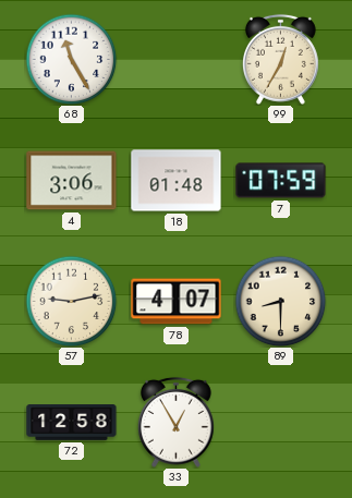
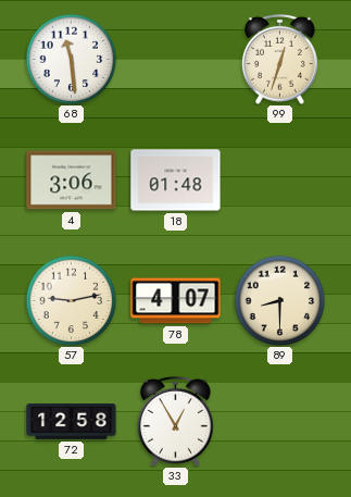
68: 11:25 -> 11:29
99: 12:35 -> 12:33
7: 07:59 -> none
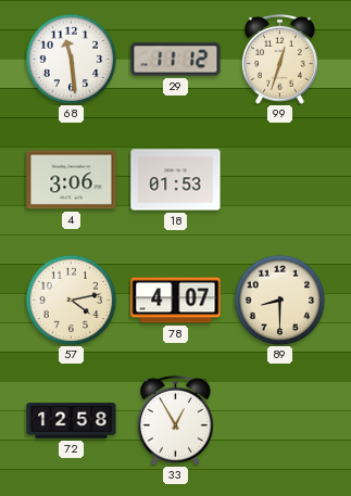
29: none -> 11:12
18: 01:48 -> 01:53
57: 9:13 -> 4:13
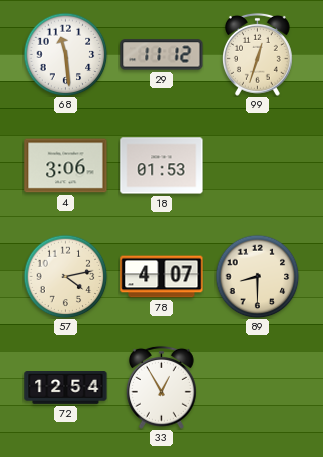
72: 12:58 -> 12:54
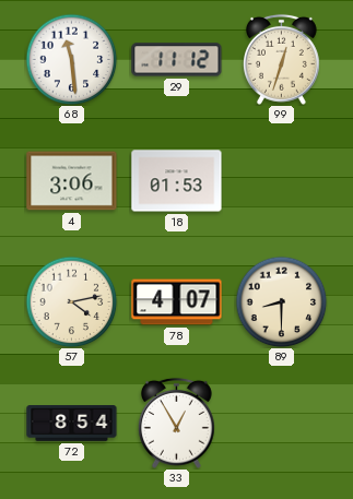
72: 12:54 -> 8:54
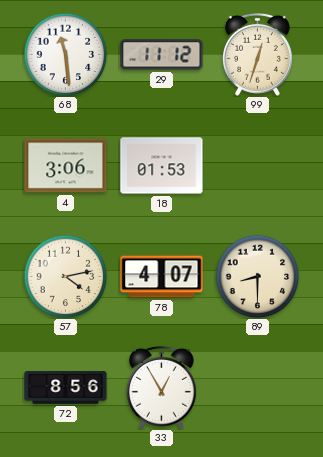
72: 8:54 -> 8:56
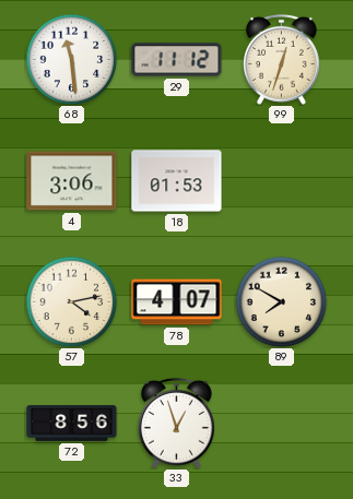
89: 8:30 -> 7:50
33: 12:55 -> 12:57
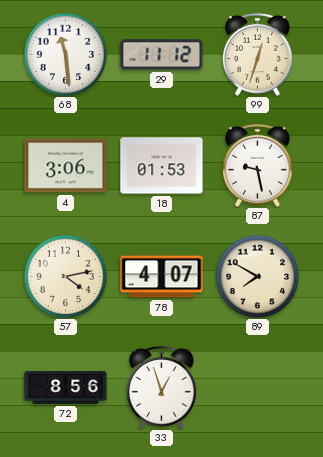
87: none -> 9:28
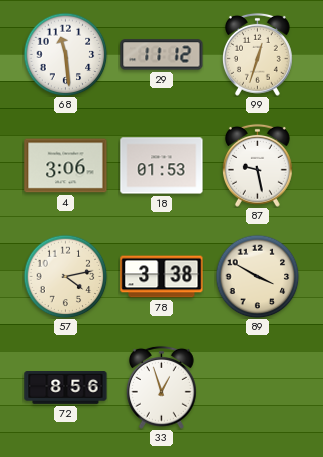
78: 4:07 -> 3:38
89: 7:50 -> 3:50
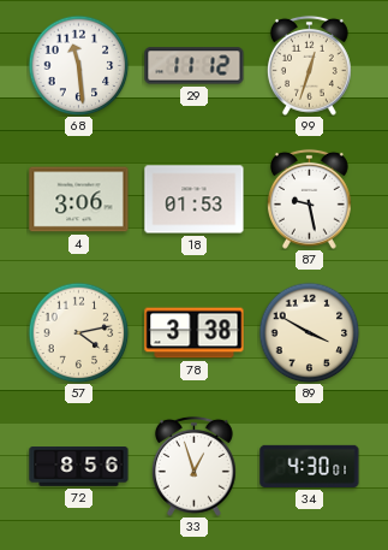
34: none -> 4:30
